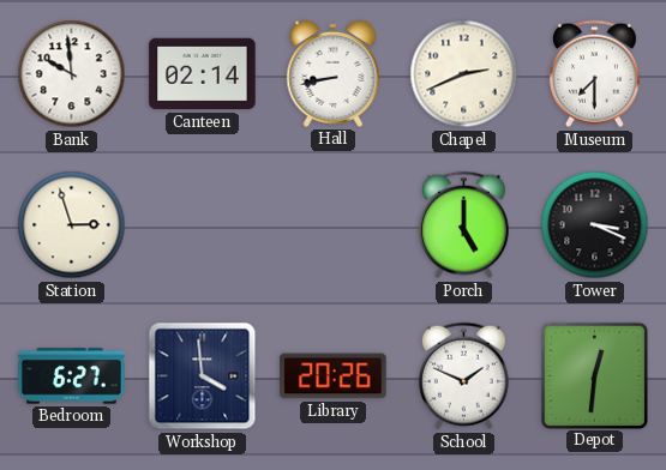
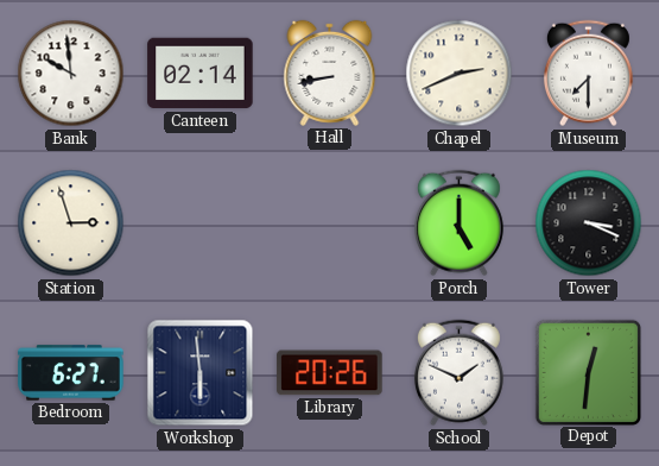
Workshop: 3:59 -> 5:59
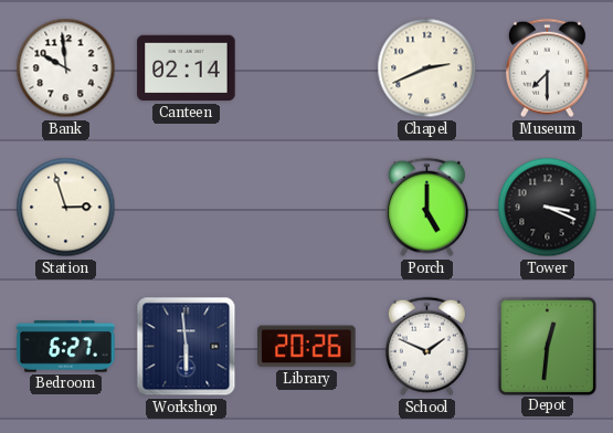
Hall: 8:43 -> none
